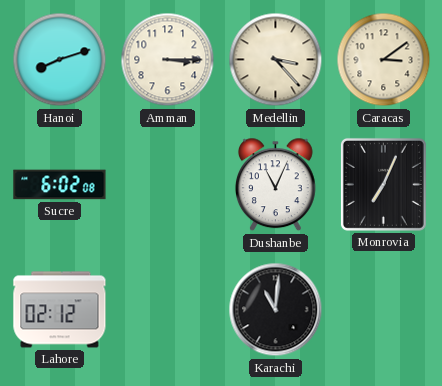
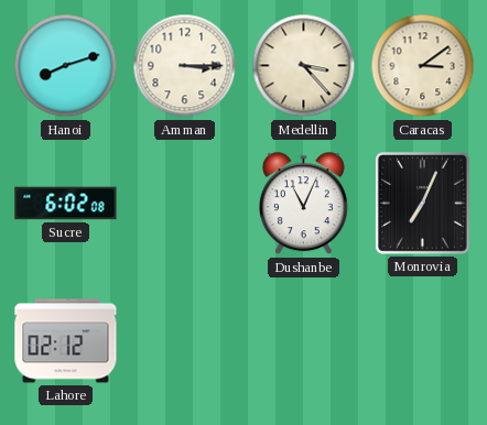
Karachi: 11:01 -> none
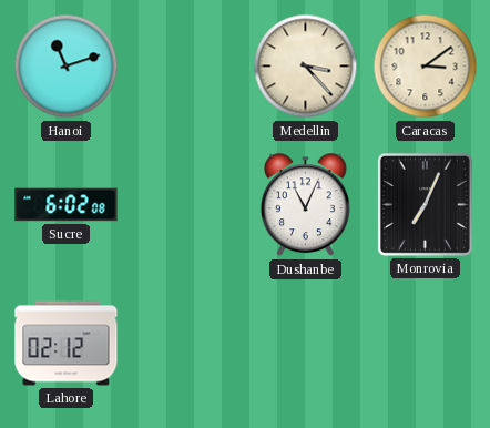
Hanoi: 8:12 -> 11:12
Amman: 3:15 -> none
